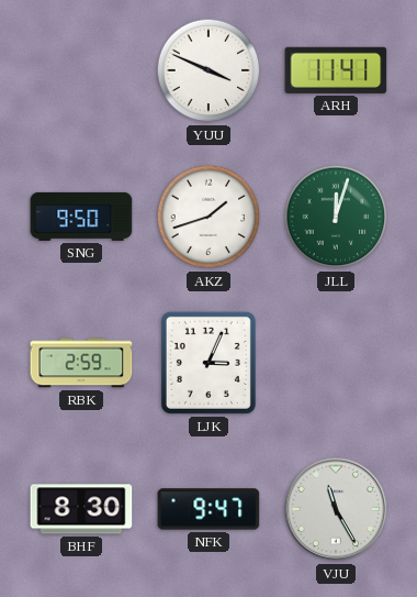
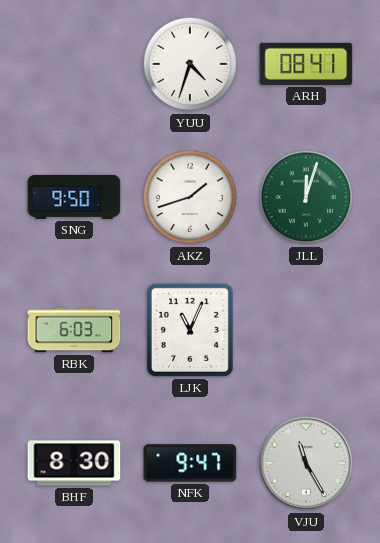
YUU: 3:49 -> 4:33
ARH: 11:41 -> 08:41
RBK: 2:59 -> 6:03
LJK: 3:04 -> 11:04
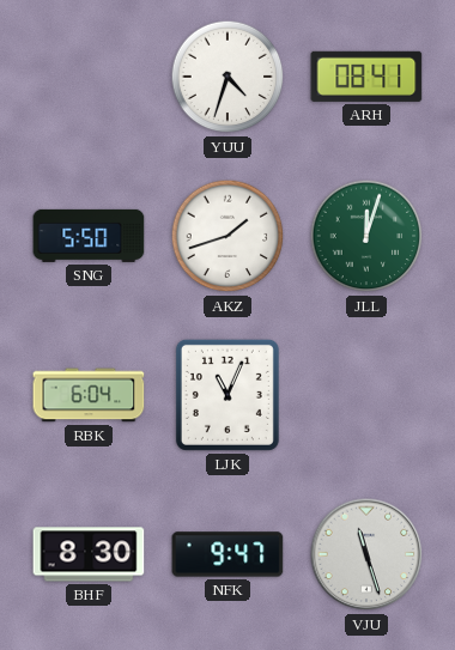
SNG: 9:50 -> 5:50
RBK: 6:03 -> 6:04
VJU: 11:25 -> 11:27
